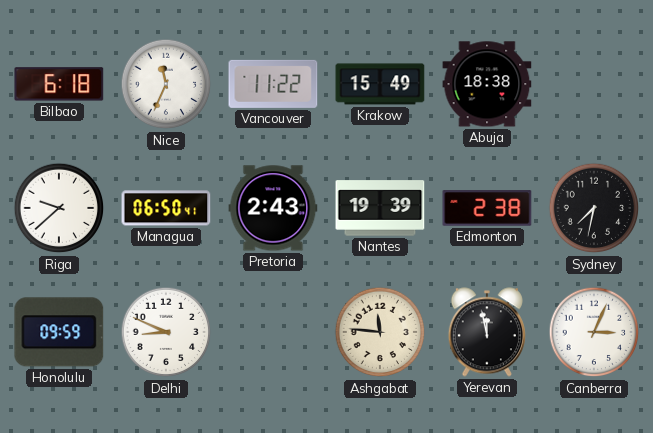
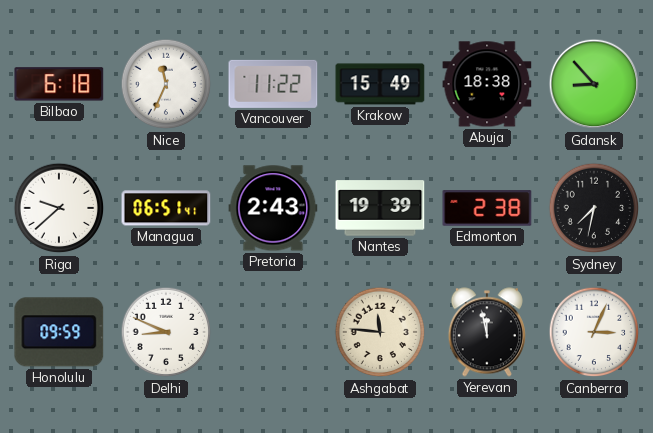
Gdansk: none -> 8:53
Managua: 06:50 -> 06:51
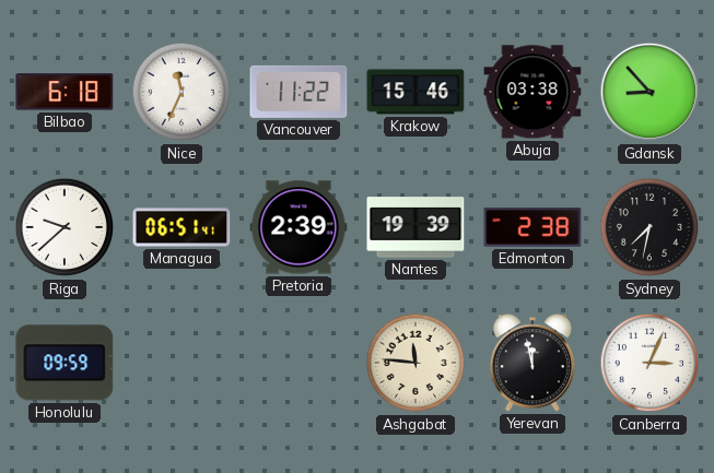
Krakow: 15:49 -> 15:46
Abuja: 18:38 -> 03:38
Pretoria: 2:43 -> 2:39
Delhi: 8:49 -> none
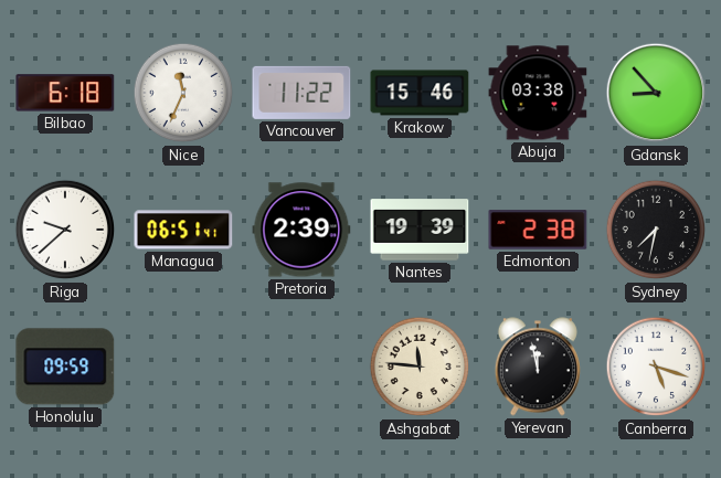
Canberra: 3:04 -> 5:18
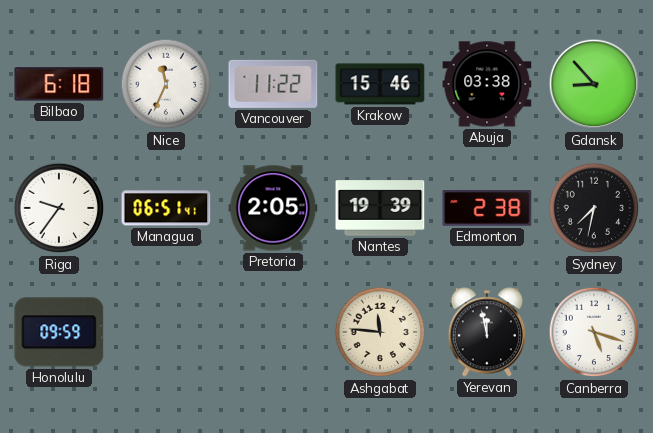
Riga: 9:38 -> 9:36
Pretoria: 2:39 -> 2:05
